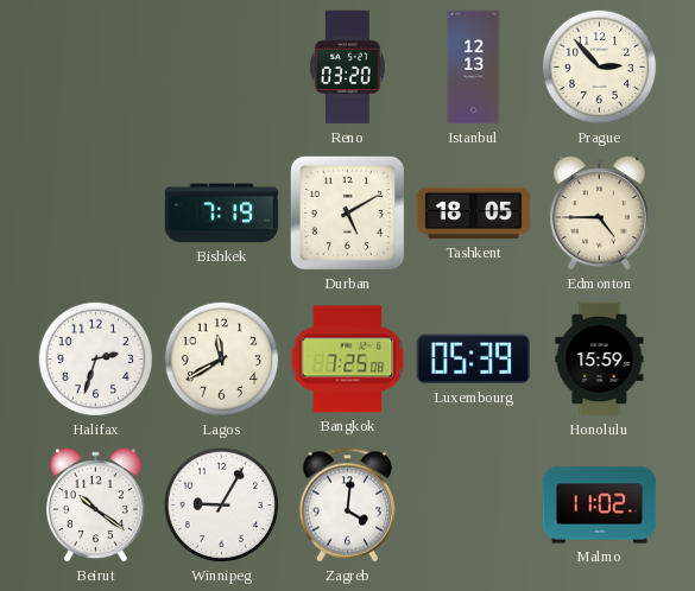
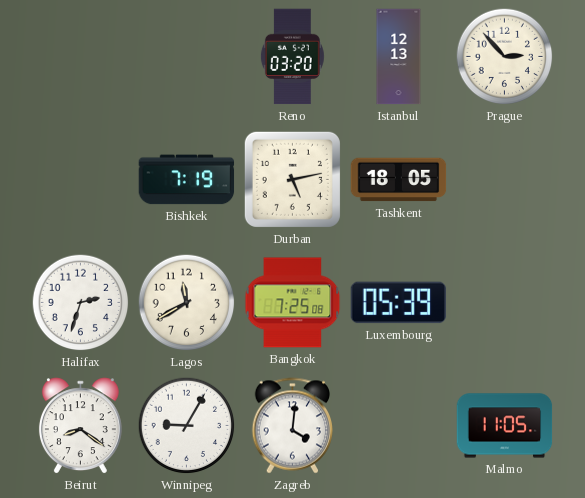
Durban: 5:10 -> 5:13
Edmonton: 4:45 -> none
Honolulu: 15:59 -> none
Beirut: 10:21 -> 8:21
Malmo: 11:02 -> 11:05
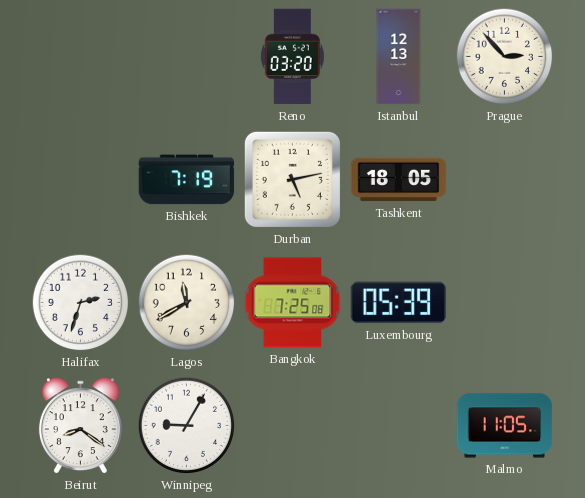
Zagreb: 4:01 -> none
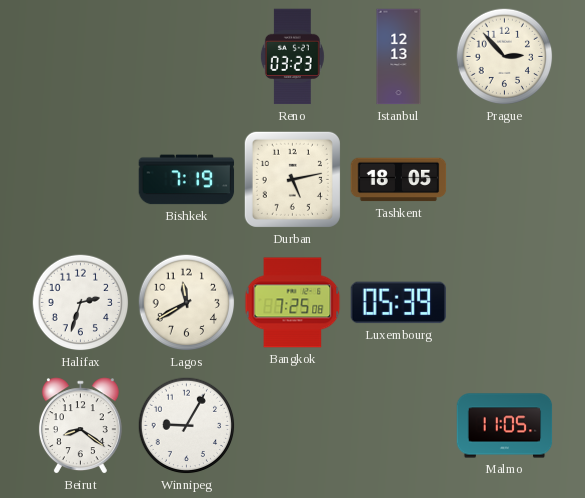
Reno: 03:20 -> 03:23
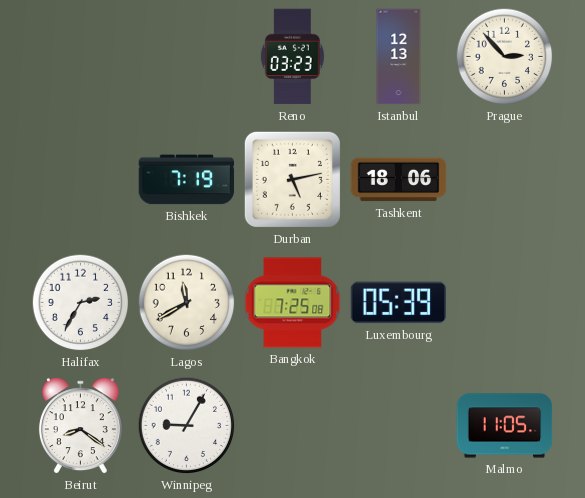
Tashkent: 18:05 -> 18:06
Halifax: 2:33 -> 2:35
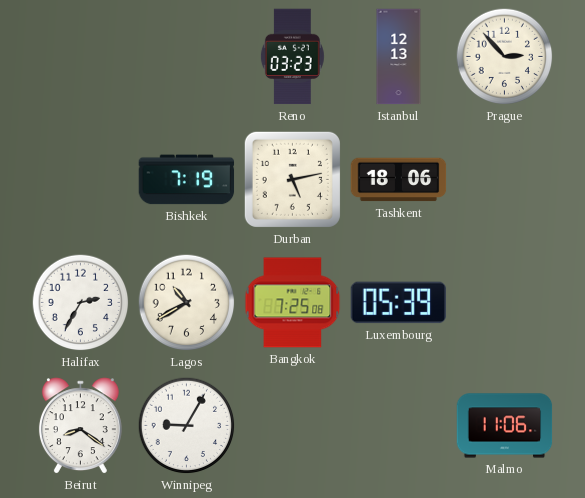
Lagos: 11:40 -> 10:40
Malmo: 11:05 -> 11:06
